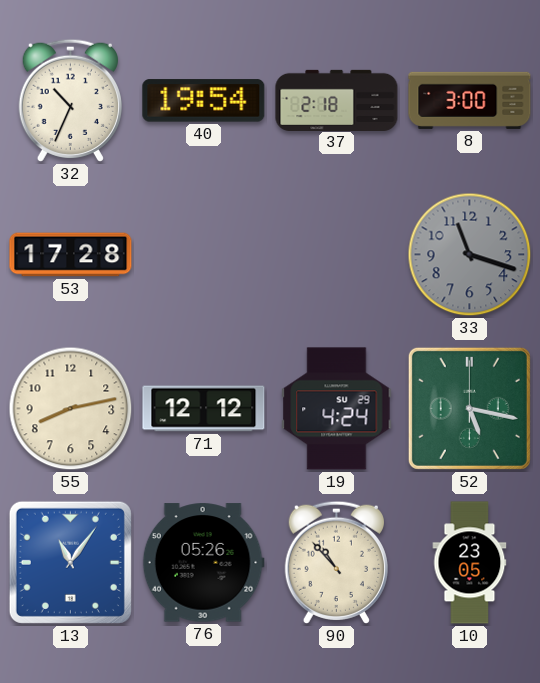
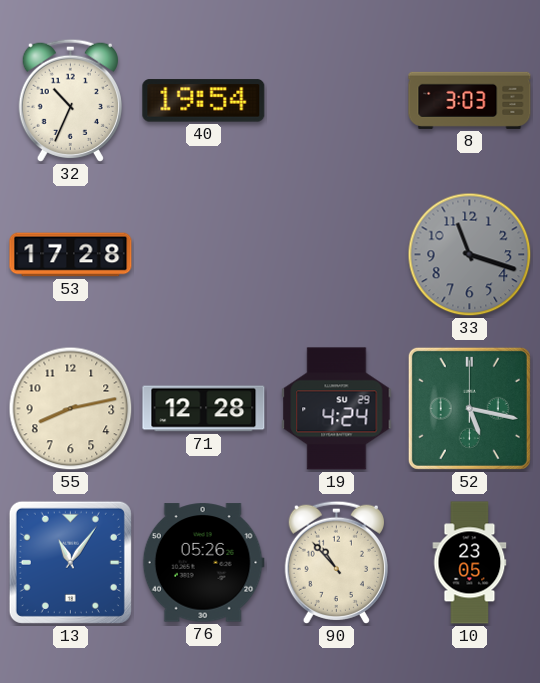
37: 2:18 -> none
8: 3:00 -> 3:03
71: 12:12 -> 12:28
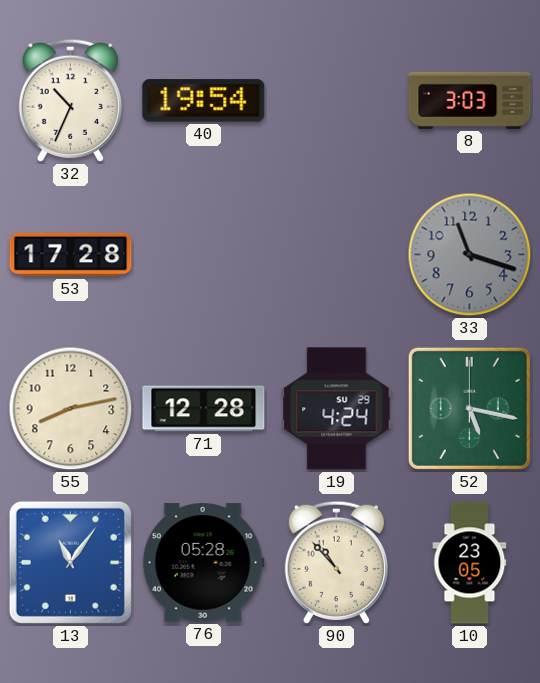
76: 05:26 -> 05:28
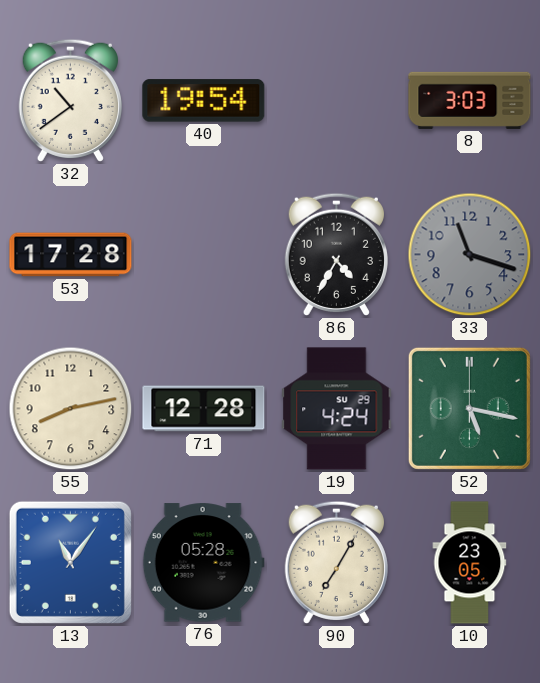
32: 10:34 -> 10:39
86: none -> 4:35
90: 10:53 -> 7:05
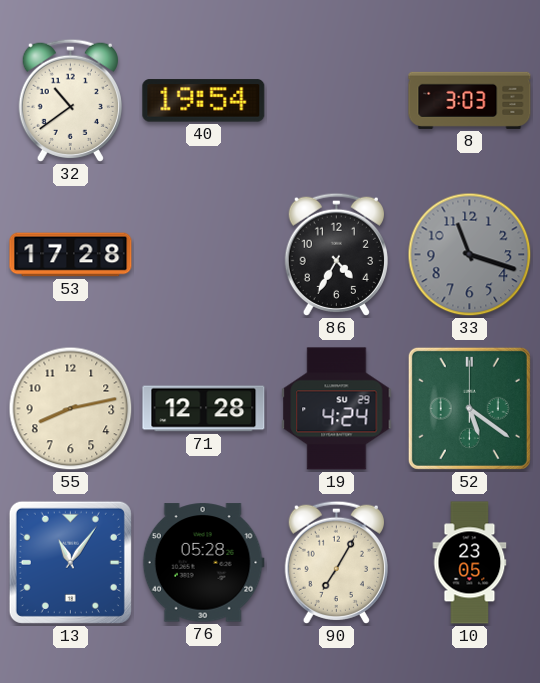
52: 5:17 -> 5:21
